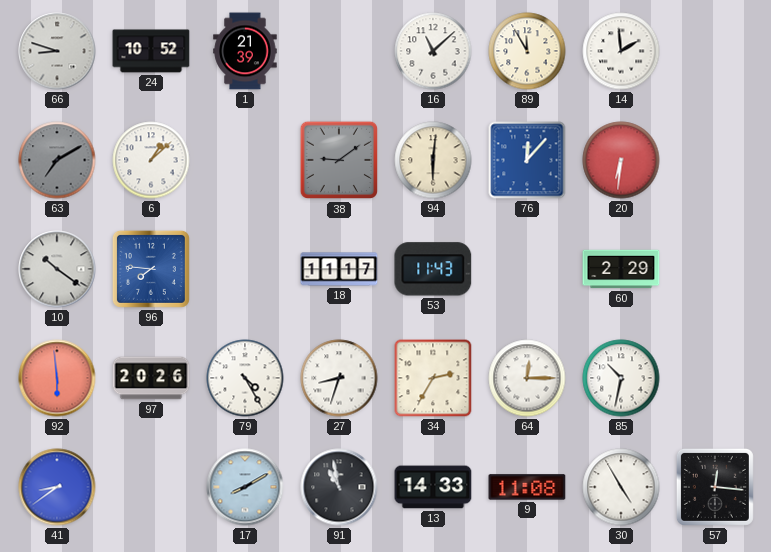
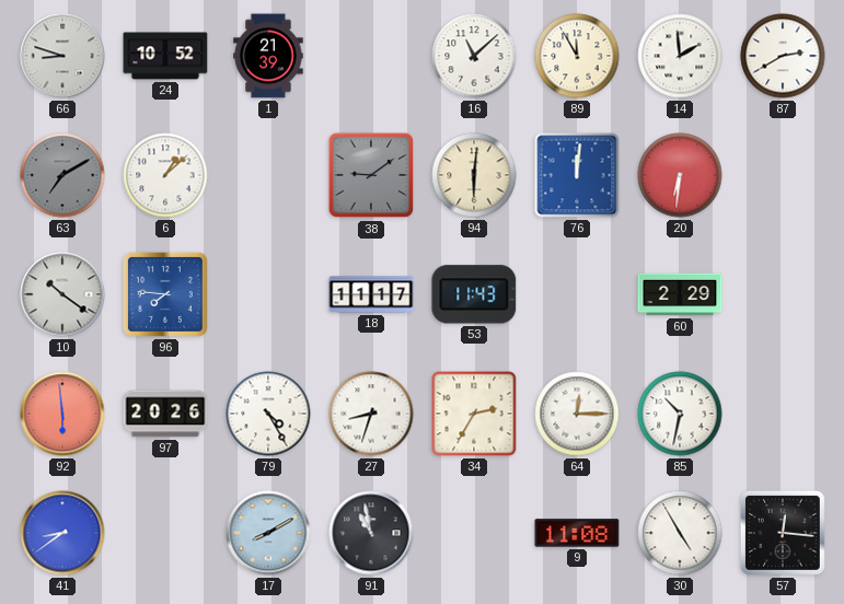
87: none -> 2:40
76: 12:07 -> 12:01
13: 14:33 -> none
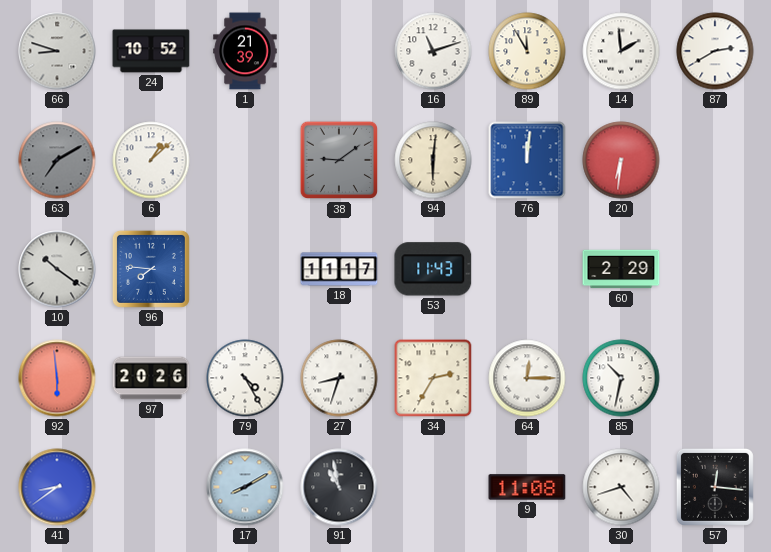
16: 11:08 -> 11:12
30: 4:55 -> 4:42
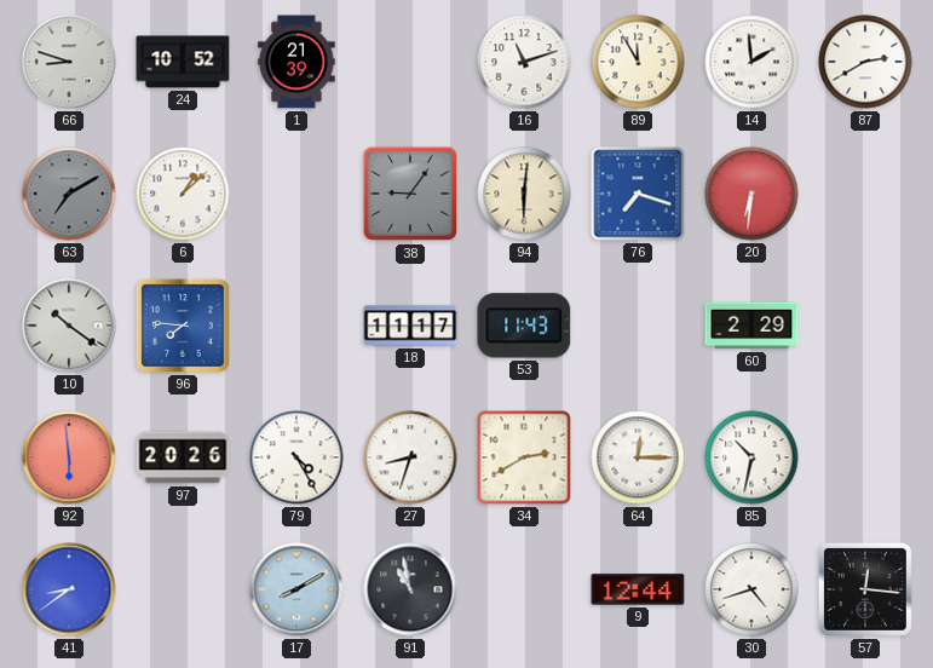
38: 9:09 -> 9:06
76: 12:01 -> 7:18
34: 2:35 -> 2:40
9: 11:08 -> 12:44
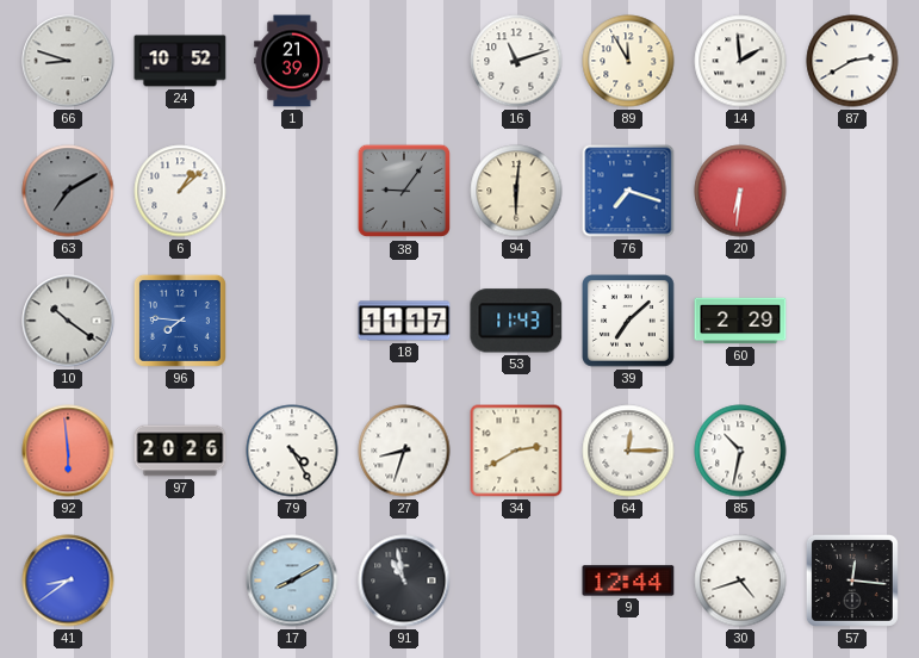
39: none -> 7:08
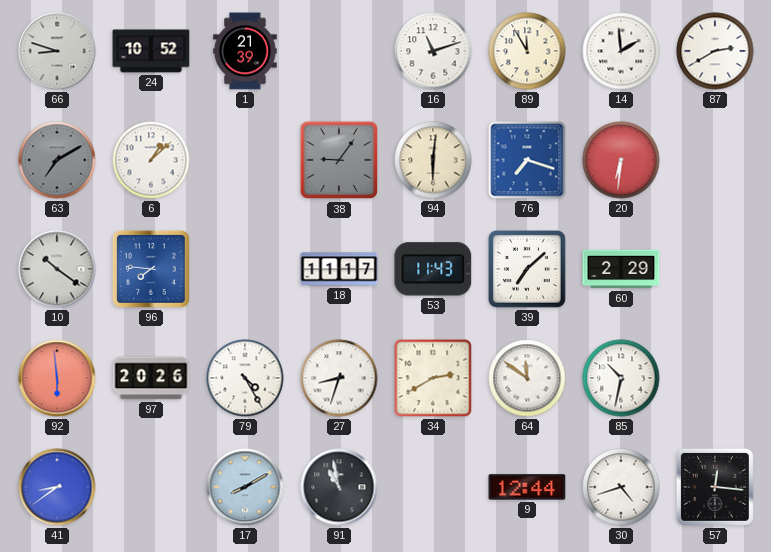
64: 12:15 -> 11:51
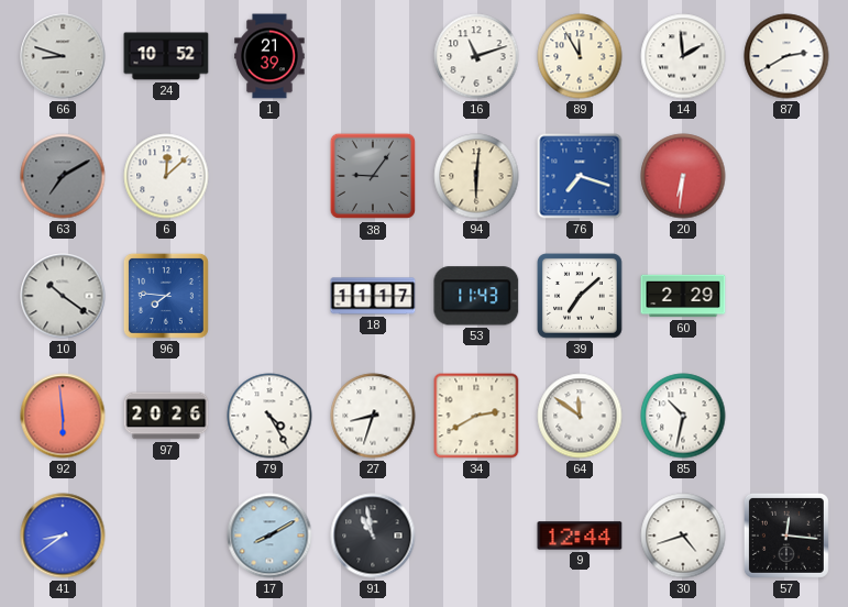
6: 1:08 -> 12:08
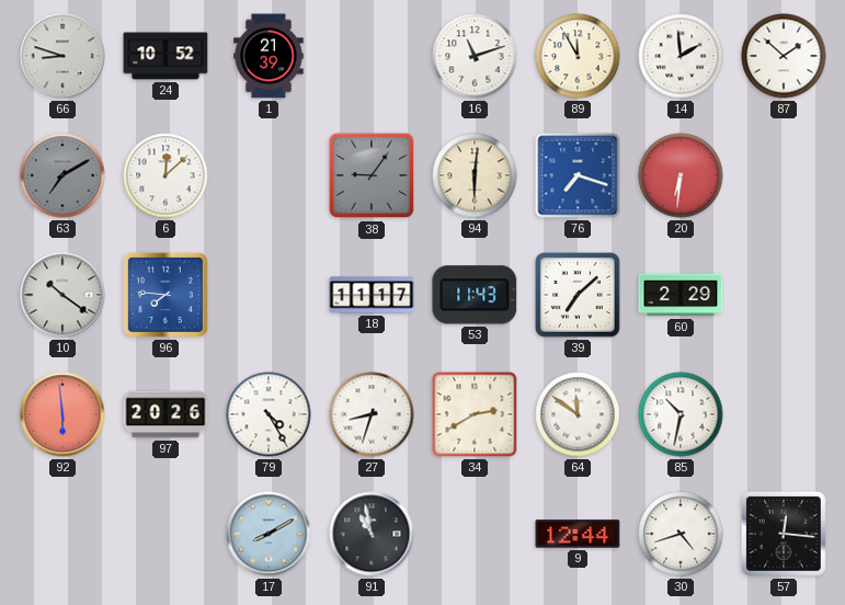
87: 2:40 -> 1:52
41: 8:39 -> none
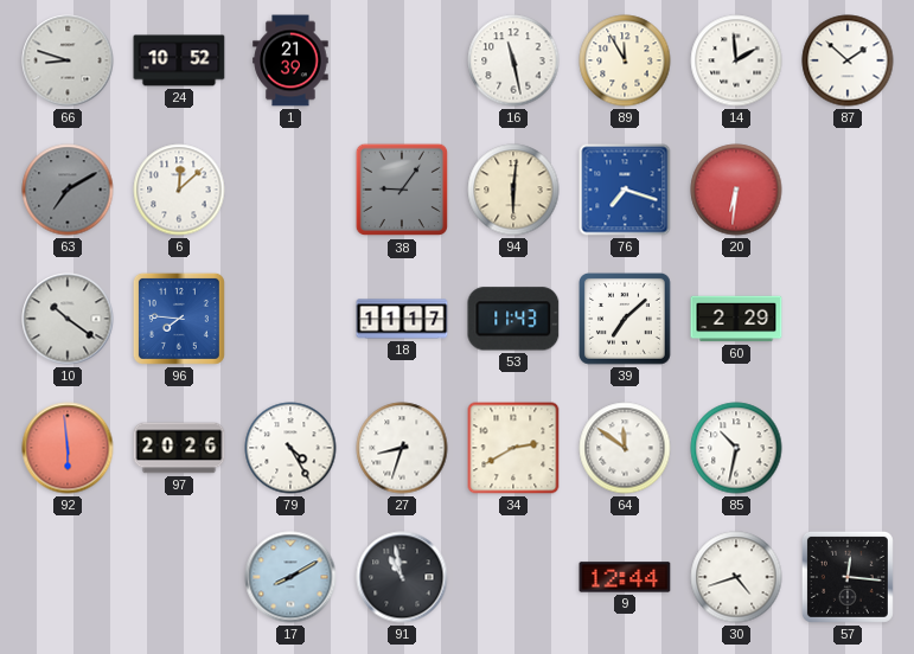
16: 11:12 -> 11:28
